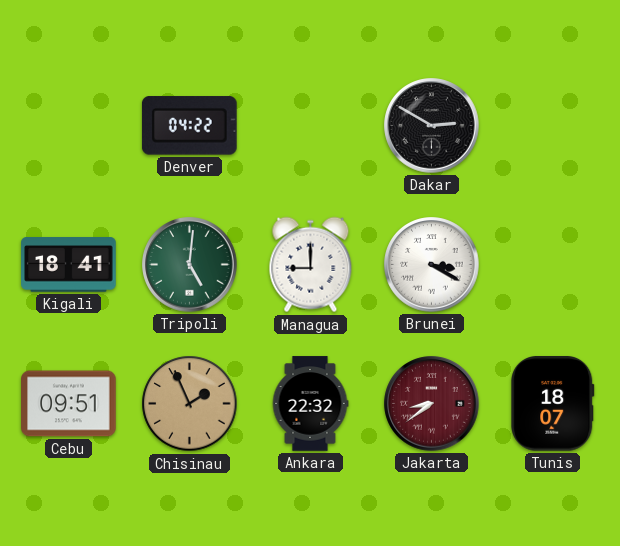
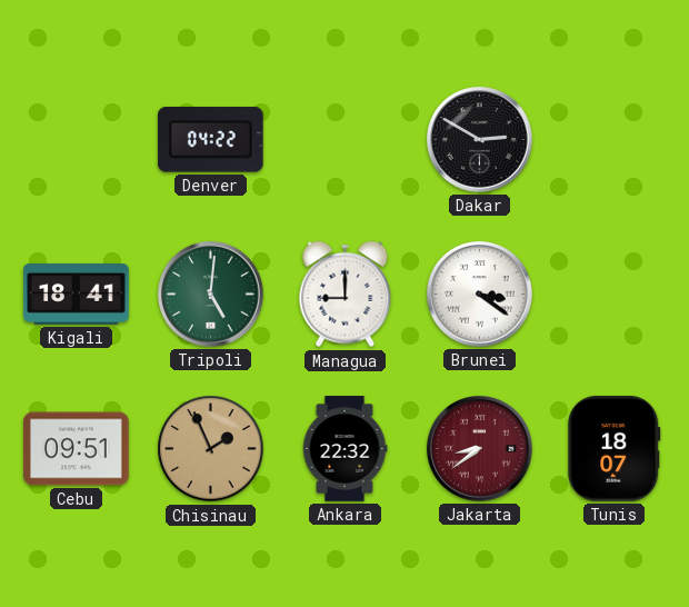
Brunei: 3:20 -> 3:21
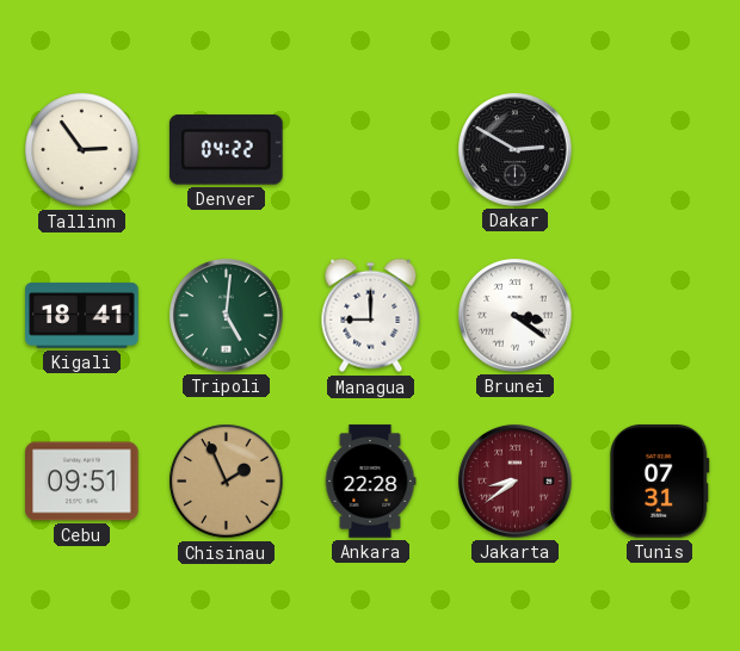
Tallinn: none -> 2:54
Ankara: 22:32 -> 22:28
Tunis: 18:07 -> 07:31
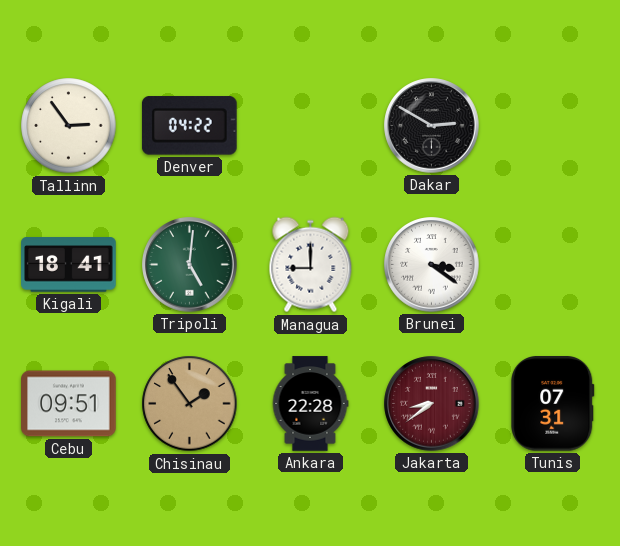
Chisinau: 1:56 -> 1:54
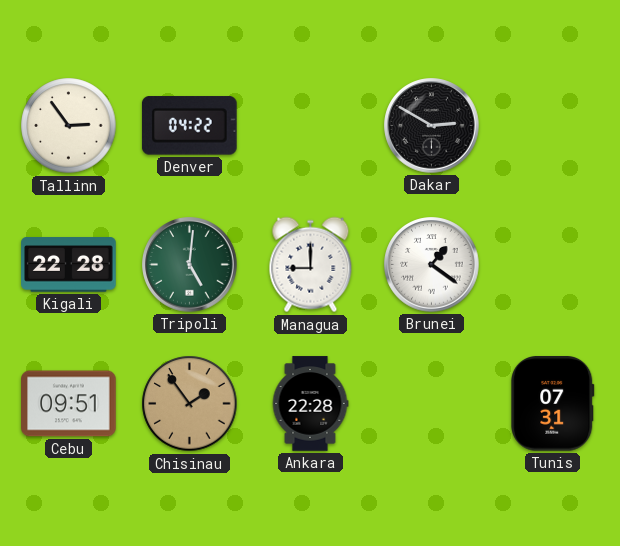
Kigali: 18:41 -> 22:28
Brunei: 3:21 -> 1:21
Jakarta: 8:39 -> none
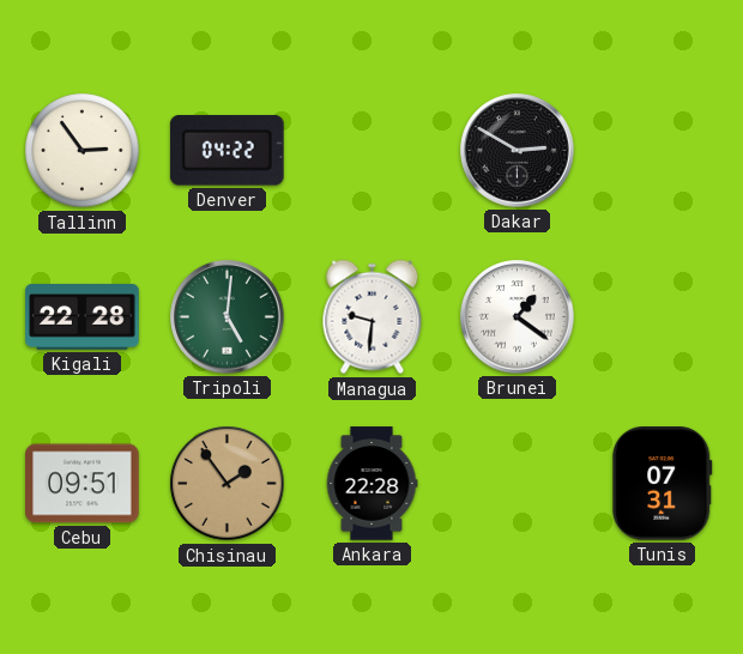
Managua: 9:00 -> 9:31
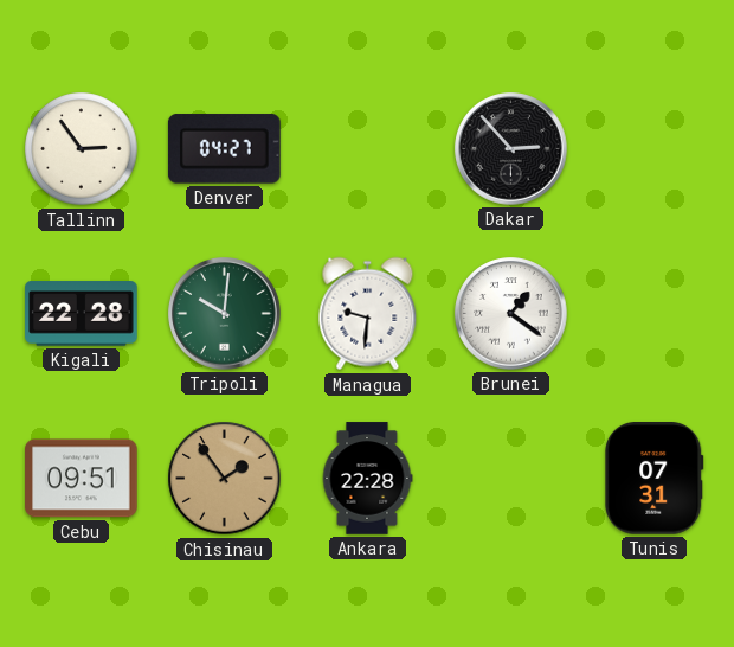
Denver: 04:22 -> 04:27
Dakar: 2:50 -> 2:53
Tripoli: 5:01 -> 10:01
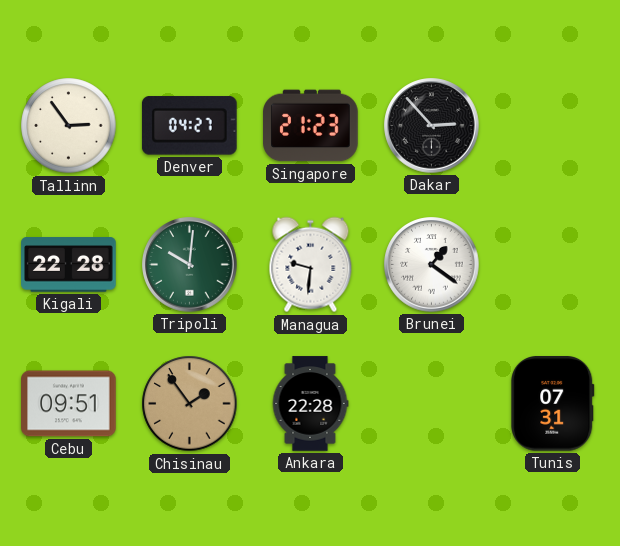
Singapore: none -> 21:23
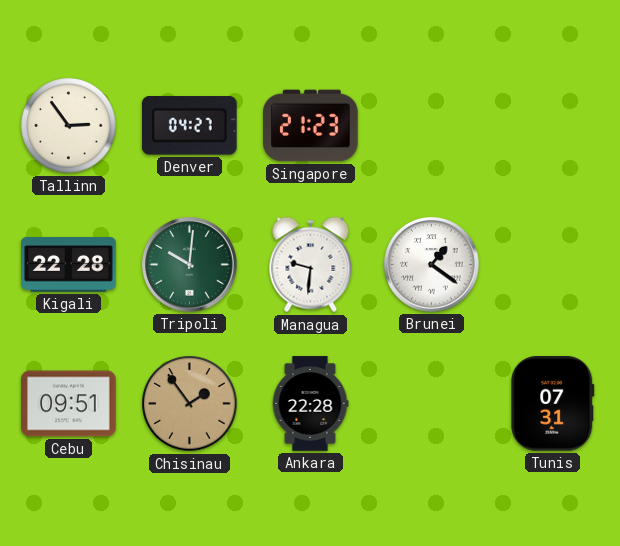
Dakar: 2:53 -> none
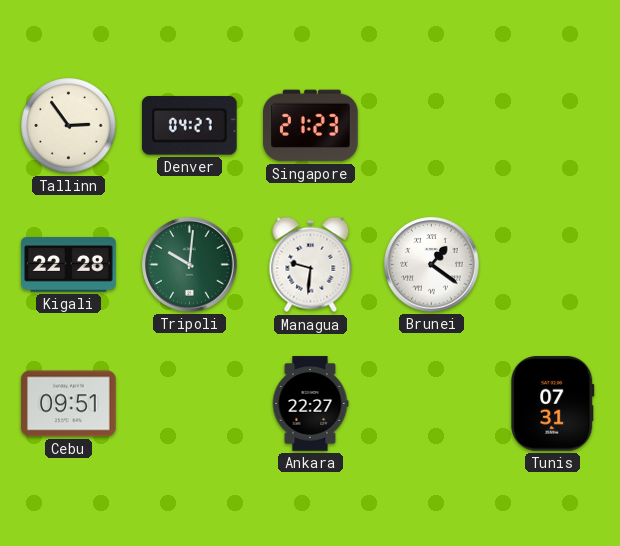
Chisinau: 1:54 -> none
Ankara: 22:28 -> 22:27
